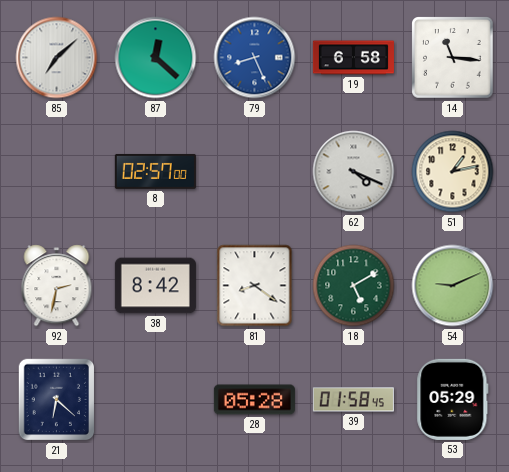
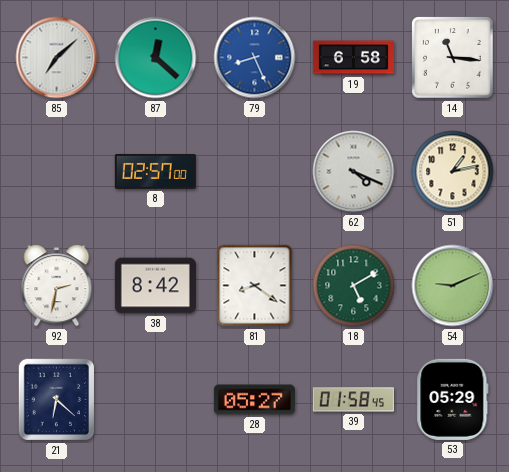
28: 05:28 -> 05:27
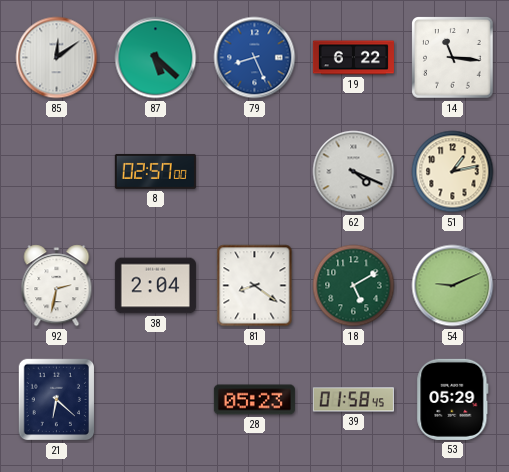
85: 7:08 -> 12:09
87: 12:22 -> 5:22
19: 6:58 -> 6:22
38: 8:42 -> 2:04
28: 05:27 -> 05:23
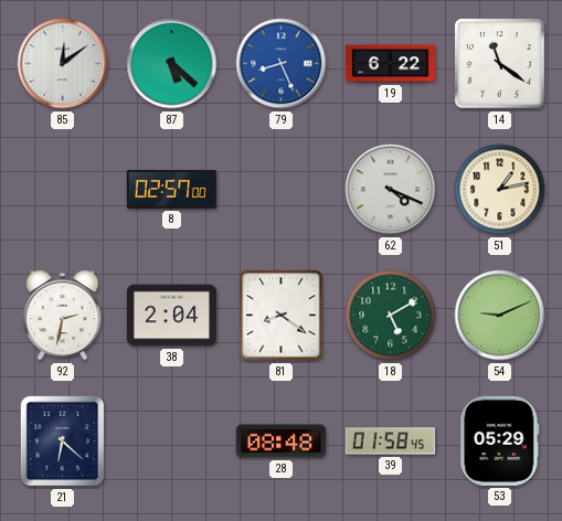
14: 11:16 -> 11:21
28: 05:23 -> 08:48
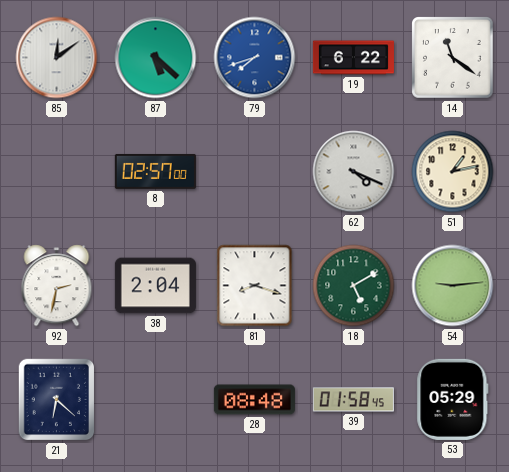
79: 8:26 -> 7:42
81: 8:21 -> 8:18
54: 9:11 -> 9:14
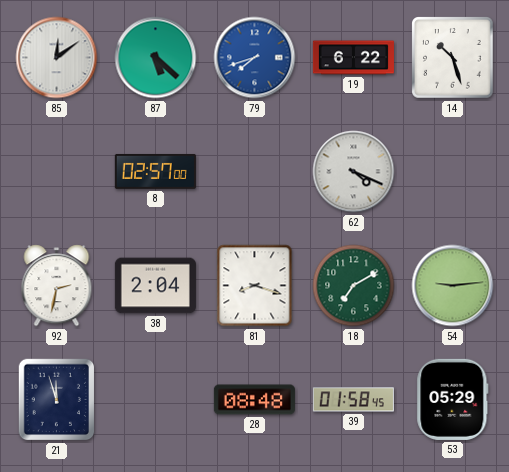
14: 11:21 -> 10:27
51: 1:13 -> none
18: 5:10 -> 7:10
21: 6:22 -> 11:57
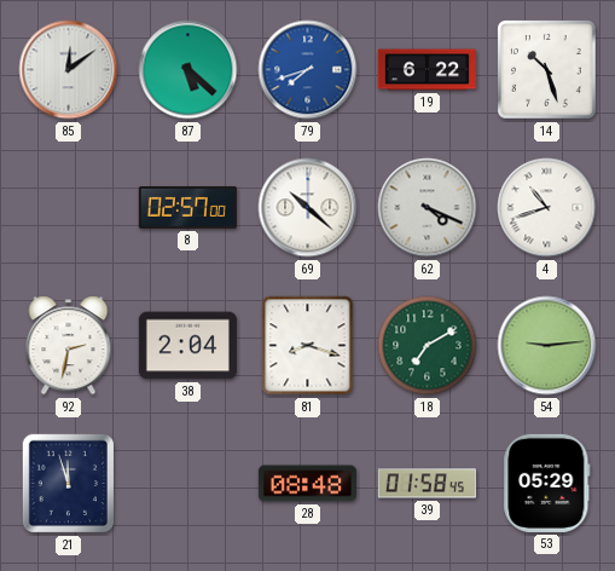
69: none -> 10:22
4: none -> 10:42
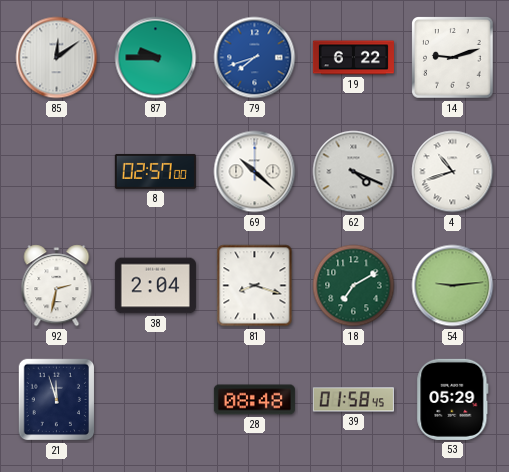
87: 5:22 -> 9:45
14: 10:27 -> 9:12
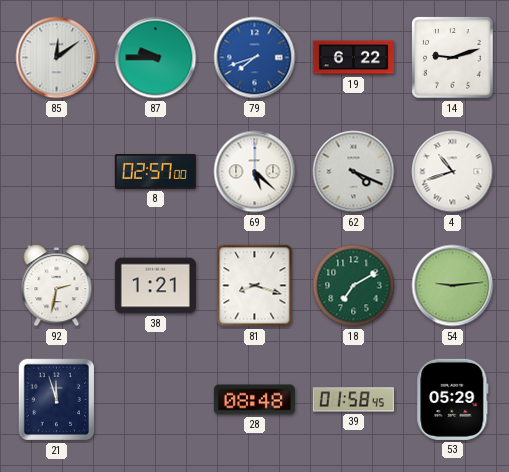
69: 10:22 -> 5:22
38: 2:04 -> 1:21
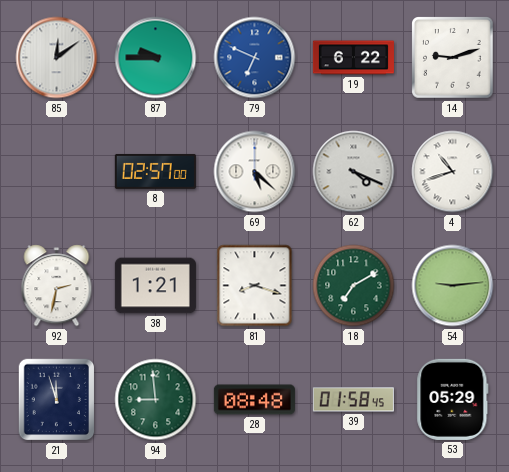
79: 7:42 -> 6:49
94: none -> 8:59
